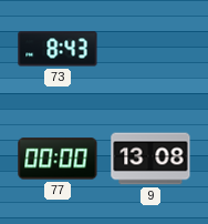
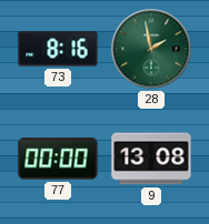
73: 8:43 -> 8:16
28: none -> 1:58
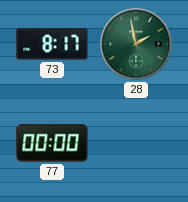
73: 8:16 -> 8:17
9: 13:08 -> none
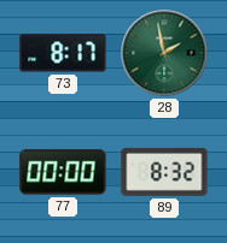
89: none -> 8:32
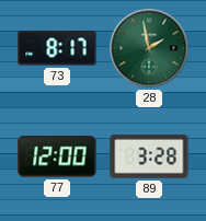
77: 00:00 -> 12:00
89: 8:32 -> 3:28
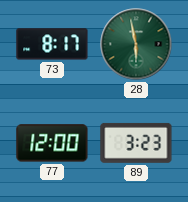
28: 1:58 -> 5:58
89: 3:28 -> 3:23
